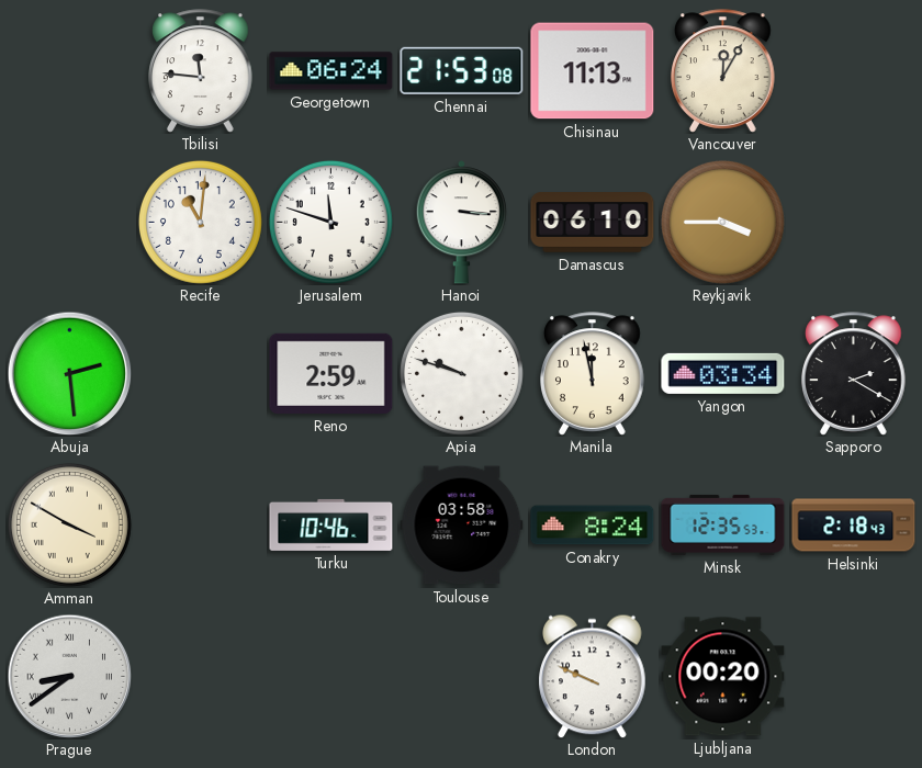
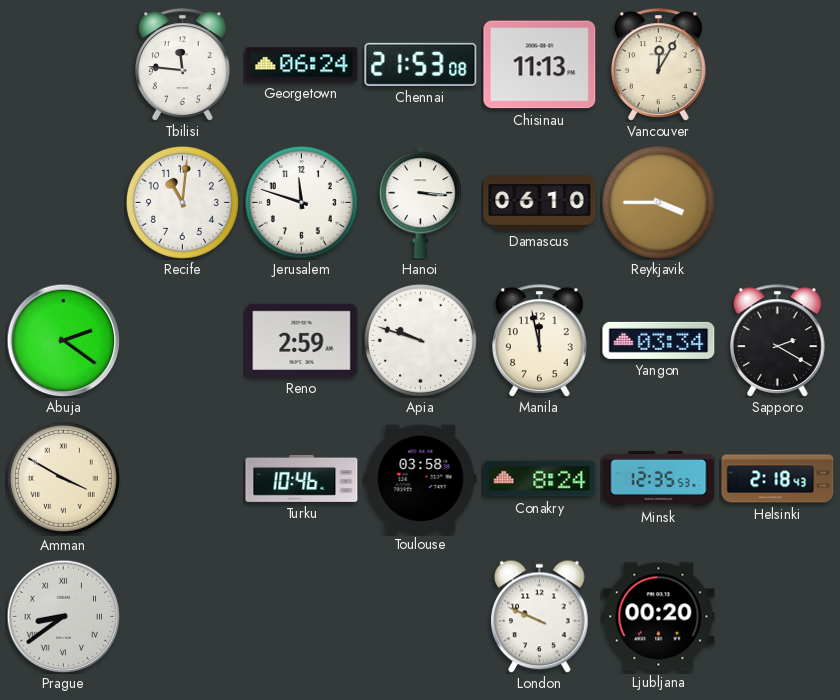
Abuja: 2:29 -> 2:21
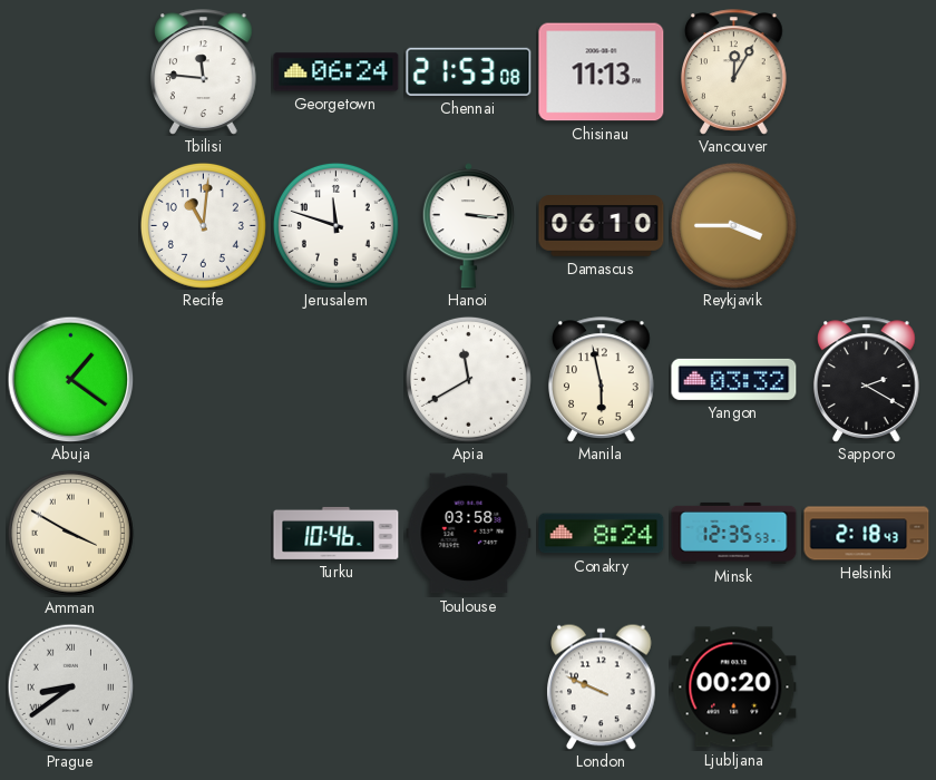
Abuja: 2:21 -> 1:21
Reno: 2:59 -> none
Apia: 9:48 -> 11:40
Manila: 11:58 -> 5:58
Yangon: 03:34 -> 03:32
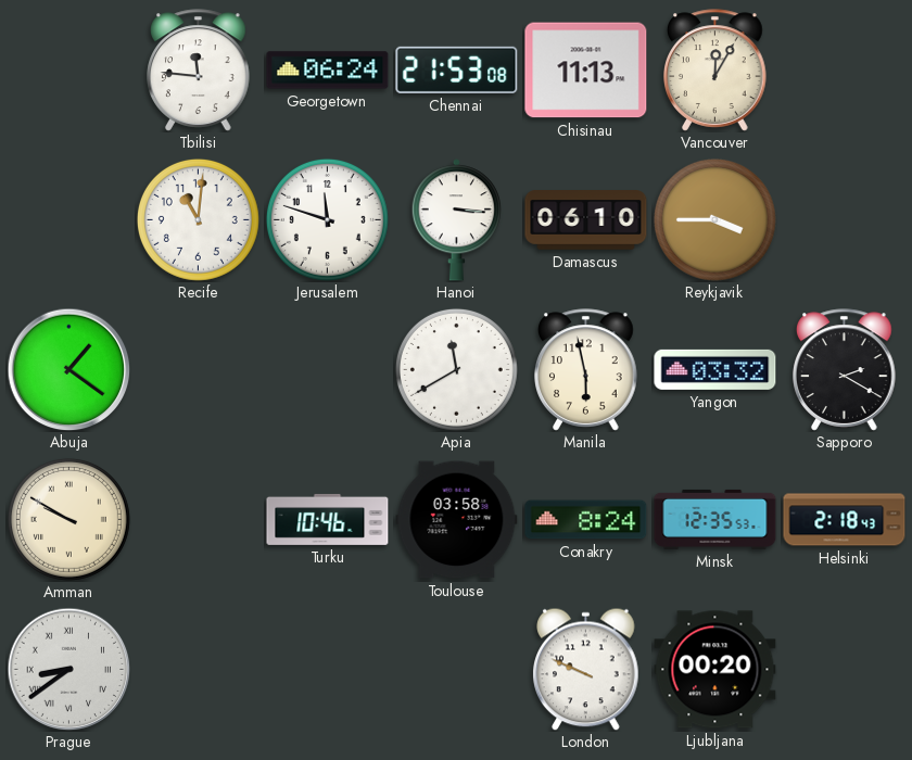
Amman: 3:50 -> 9:50
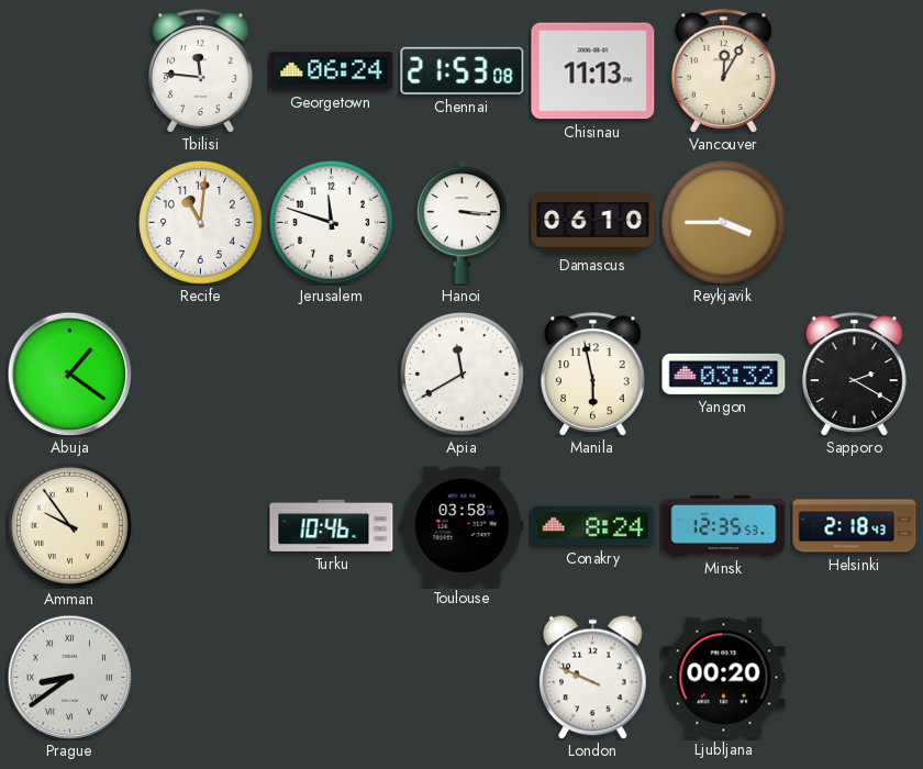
Amman: 9:50 -> 9:54
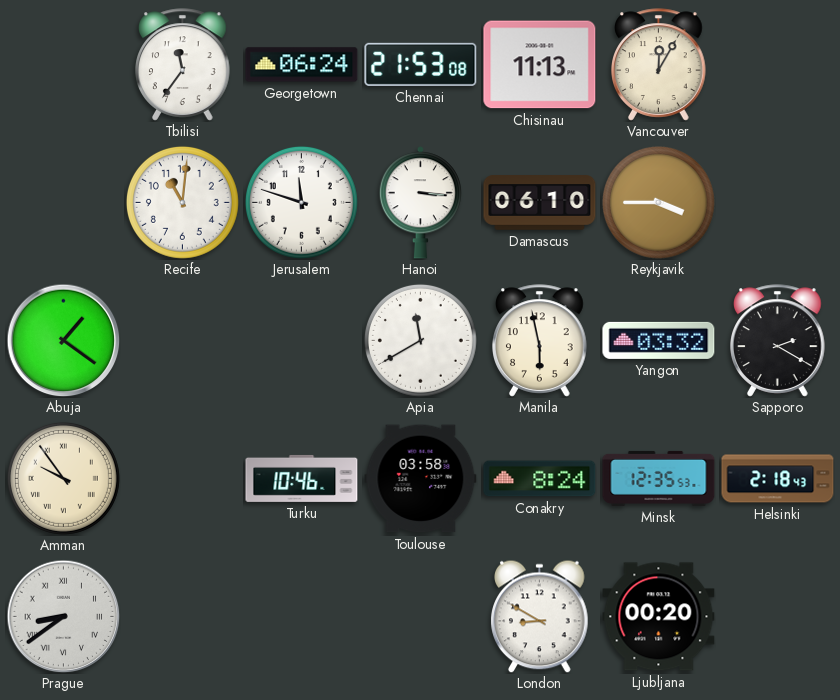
Tbilisi: 11:46 -> 11:36
London: 9:49 -> 8:50
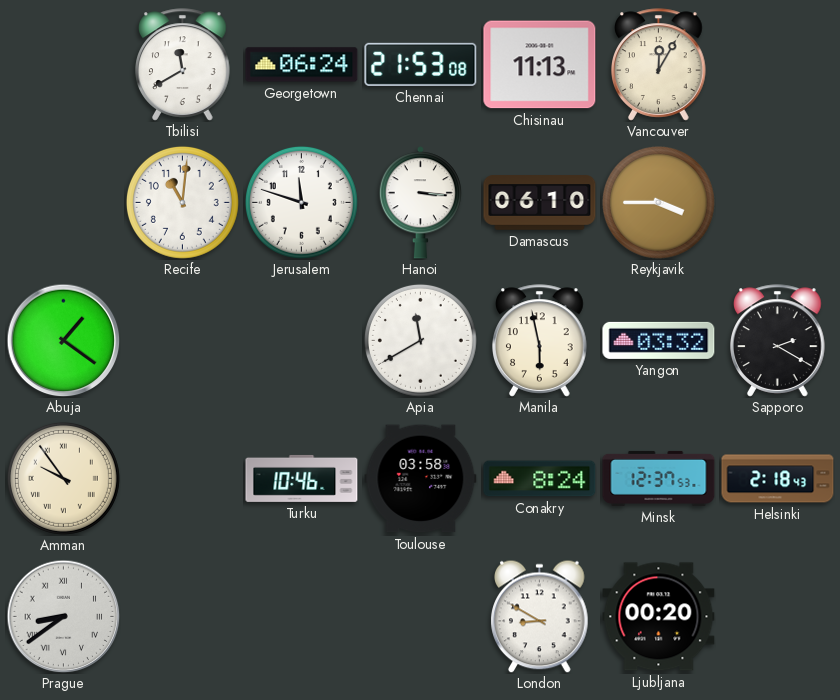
Tbilisi: 11:36 -> 11:40
Minsk: 12:35 -> 12:37
